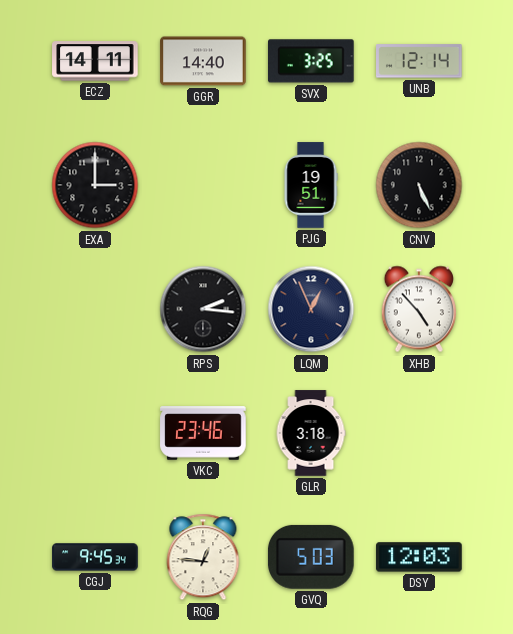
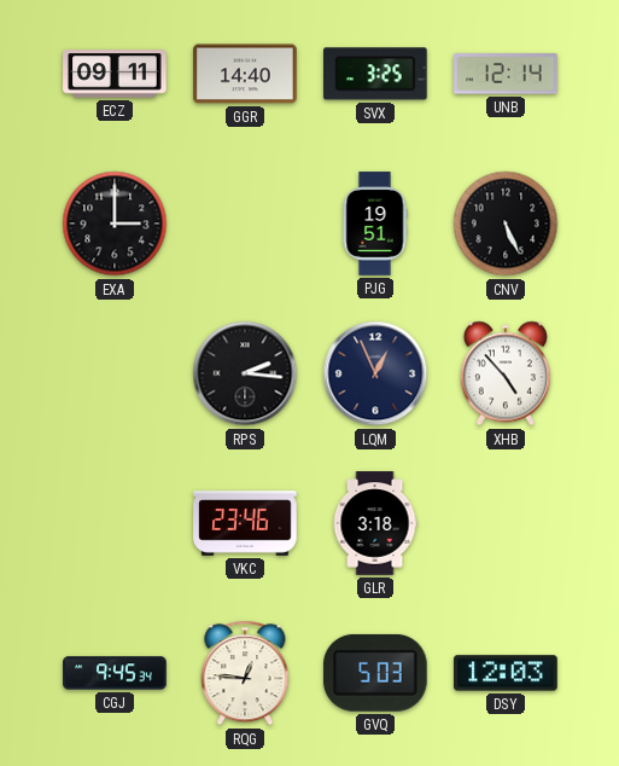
ECZ: 14:11 -> 09:11
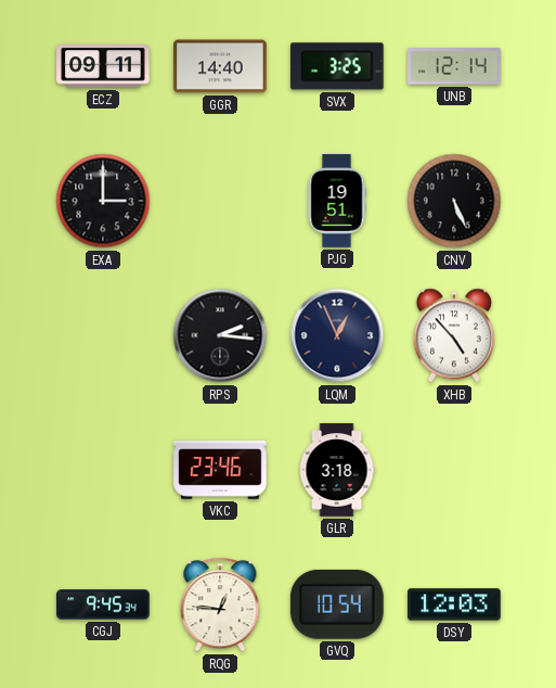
GVQ: 5:03 -> 10:54
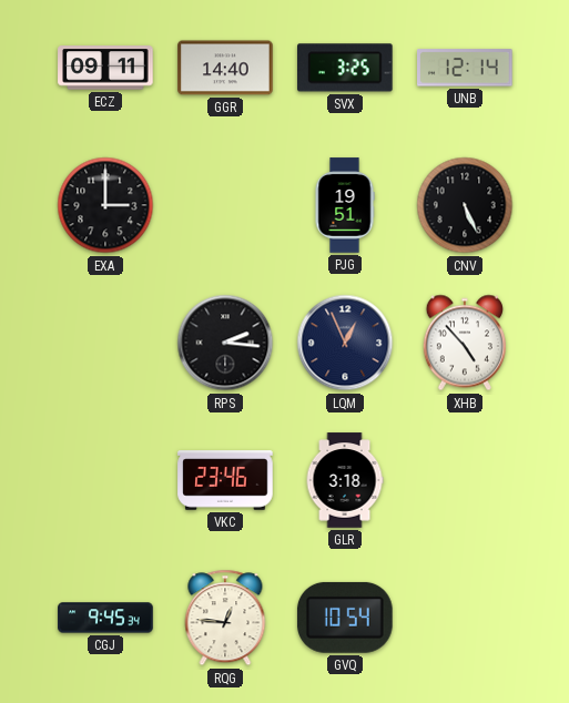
DSY: 12:03 -> none
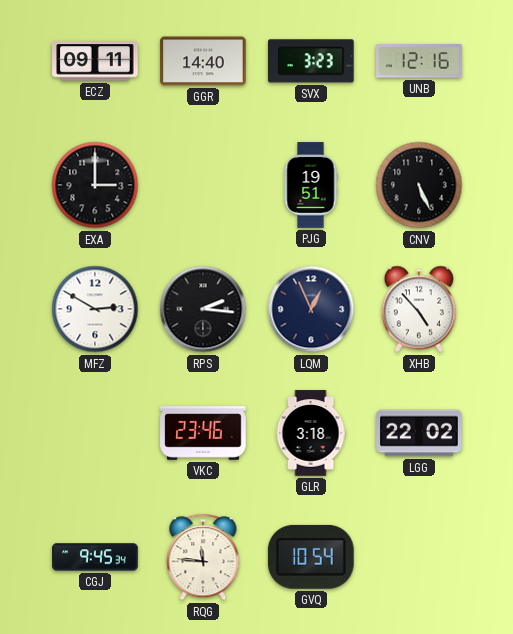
SVX: 3:25 -> 3:23
UNB: 12:14 -> 12:16
MFZ: none -> 2:50
LGG: none -> 22:02
RQG: 12:46 -> 11:46
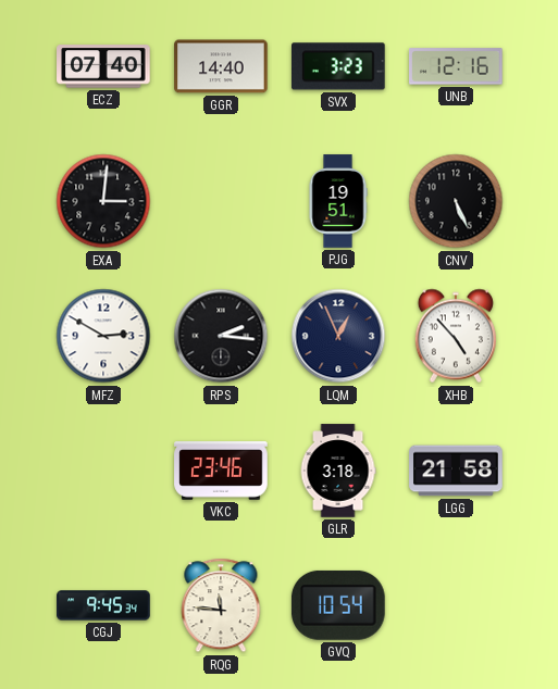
ECZ: 09:11 -> 07:40
EXA: 3:00 -> 3:01
LGG: 22:02 -> 21:58
